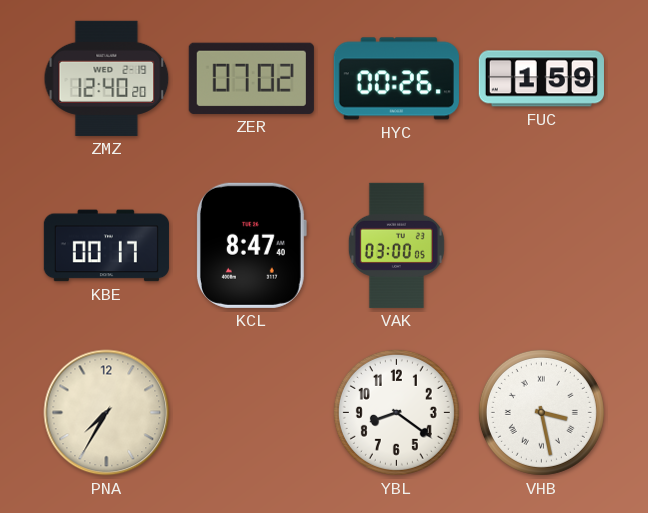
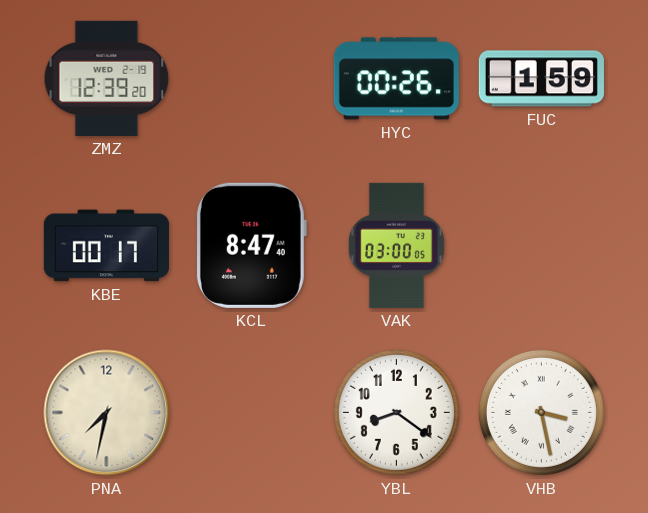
ZMZ: 12:40 -> 12:39
ZER: 07:02 -> none
PNA: 7:35 -> 7:32
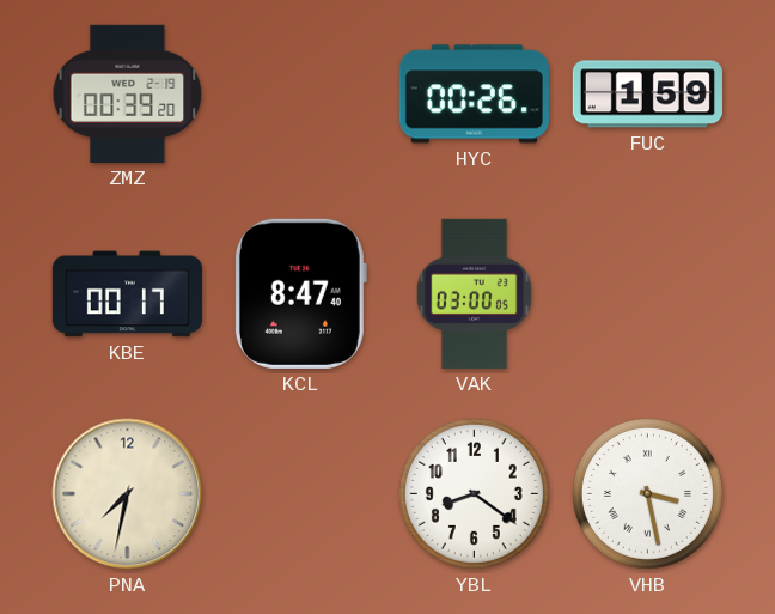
ZMZ: 12:39 -> 00:39
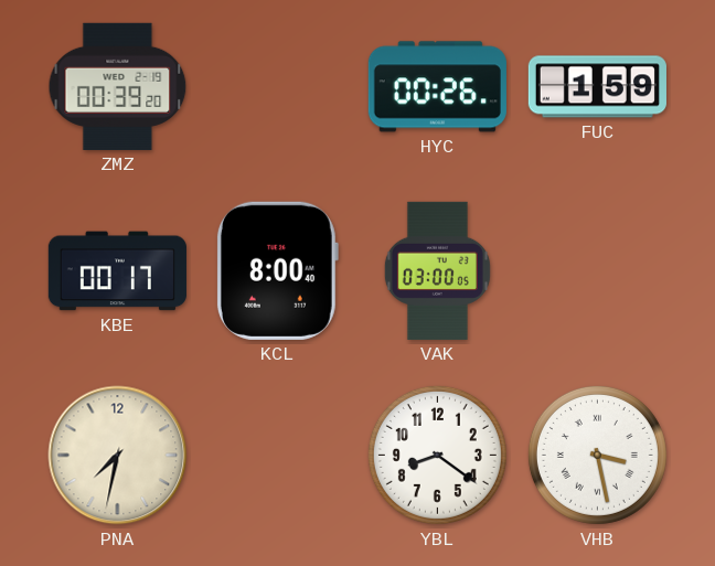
KCL: 8:47 -> 8:00
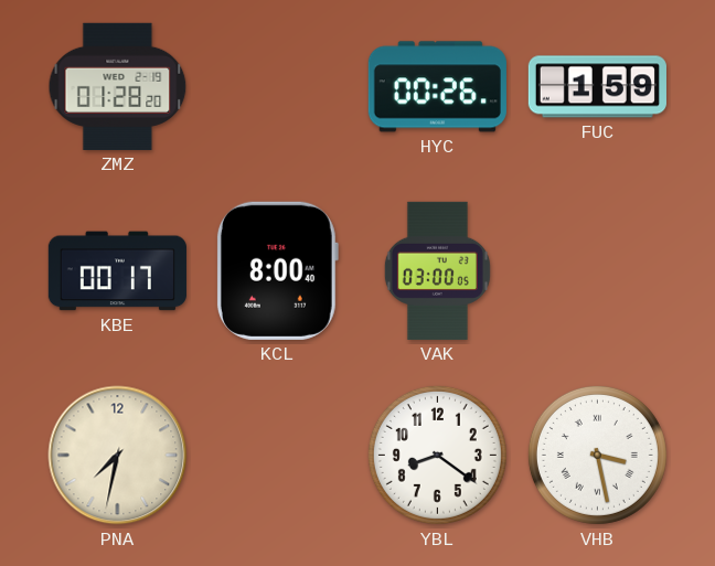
ZMZ: 00:39 -> 01:28
